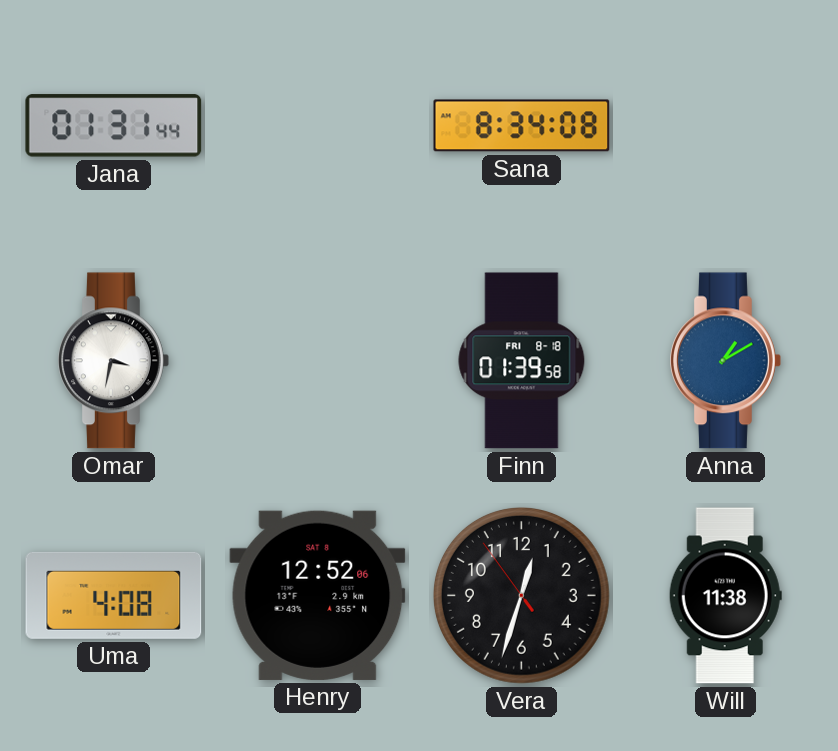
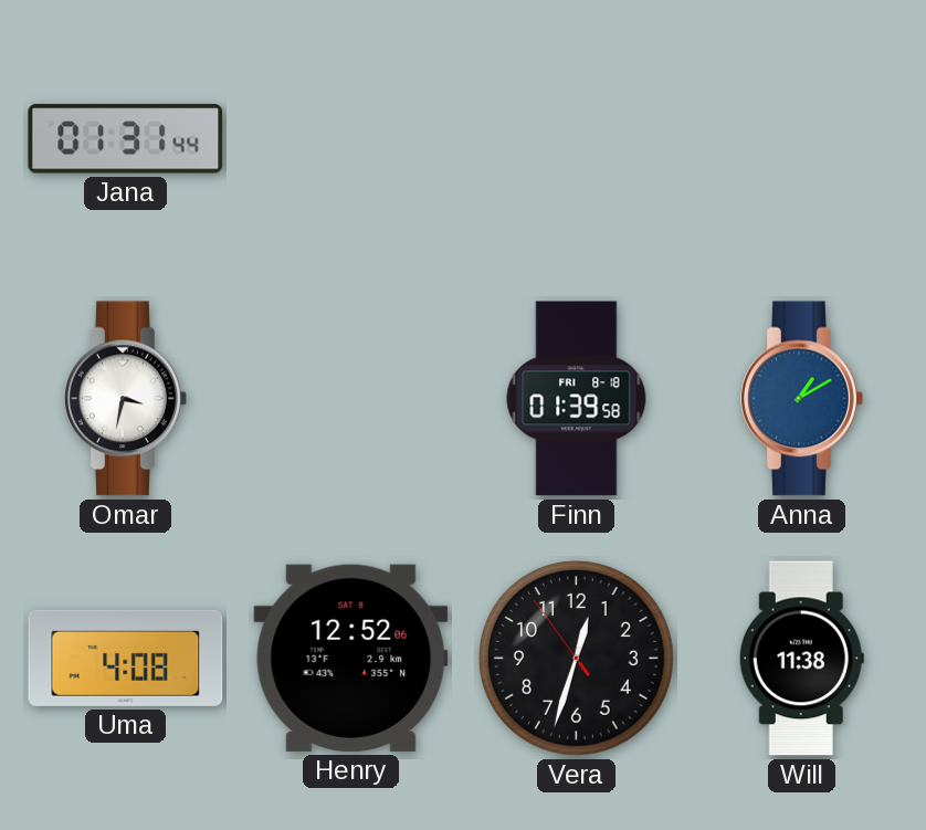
Sana: 8:34 -> none
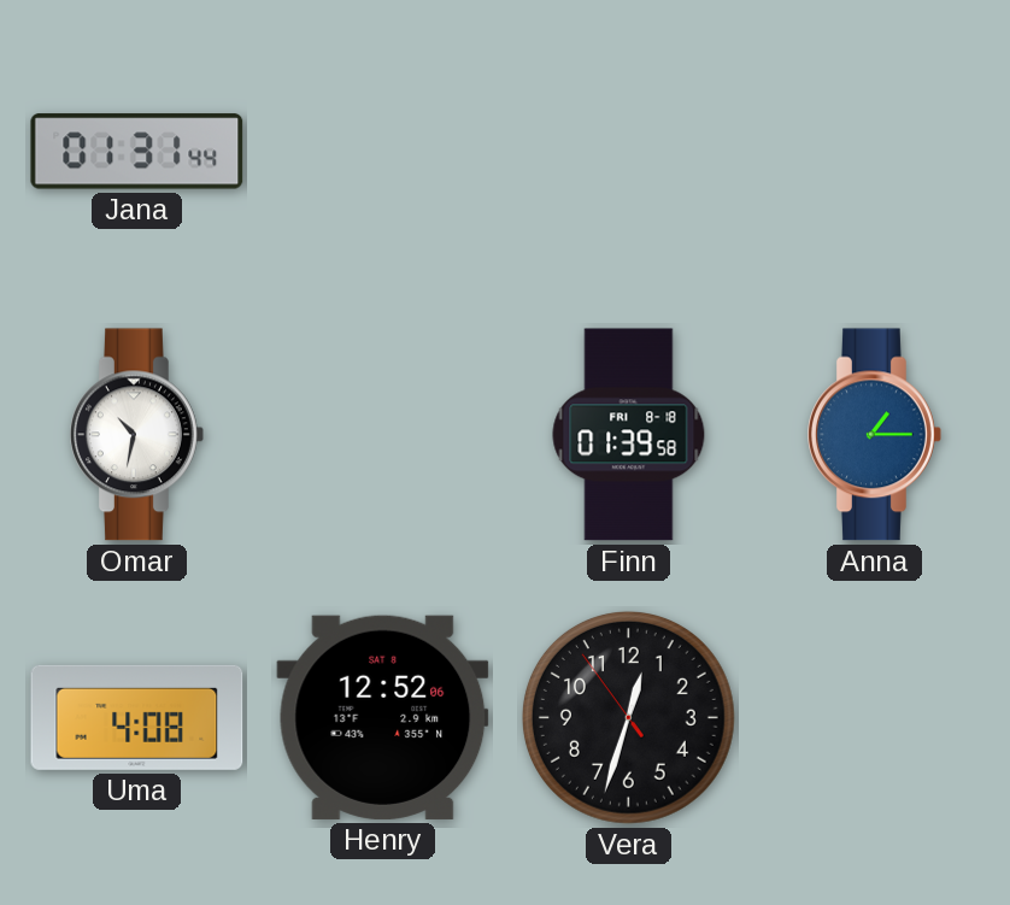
Omar: 3:32 -> 10:32
Anna: 1:10 -> 1:15
Will: 11:38 -> none
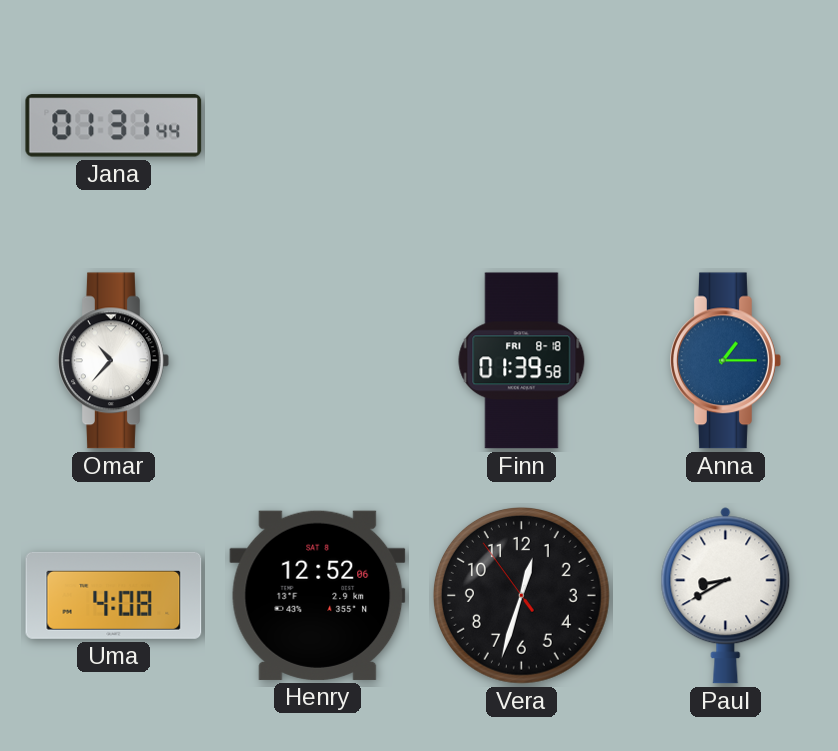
Omar: 10:32 -> 10:37
Paul: none -> 8:40
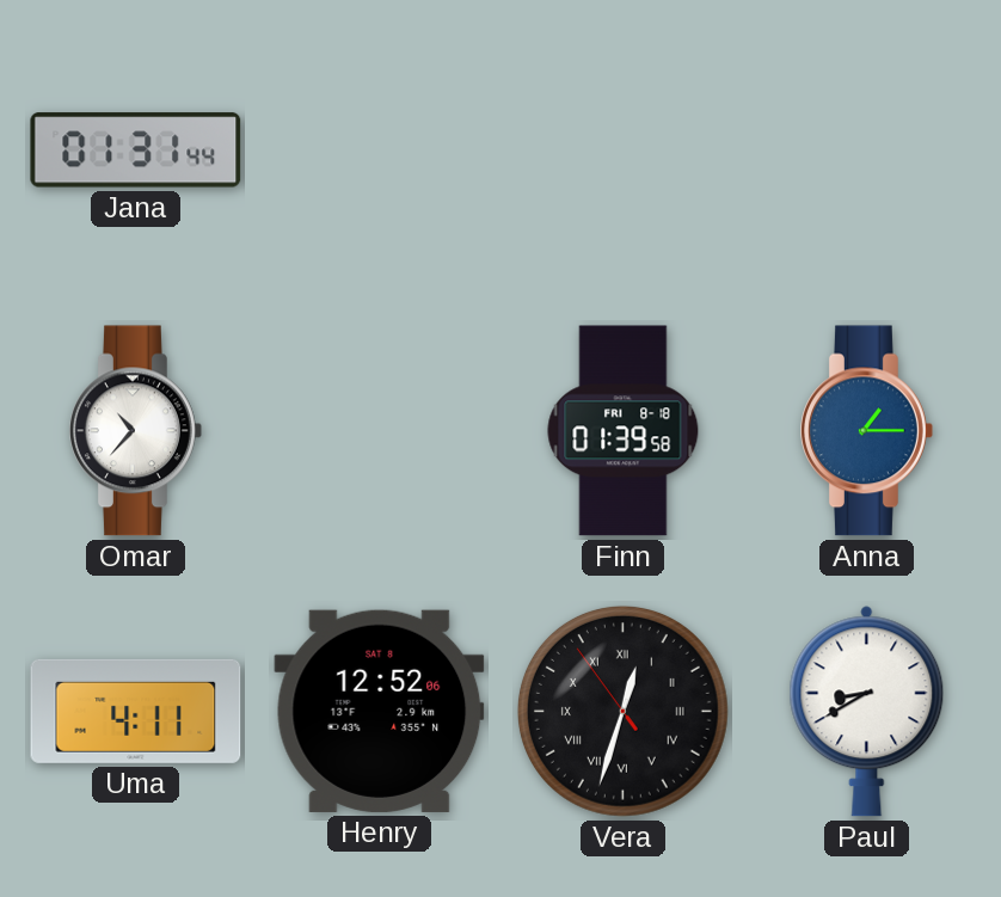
Uma: 4:08 -> 4:11
Vera numerals: Arabic -> Roman
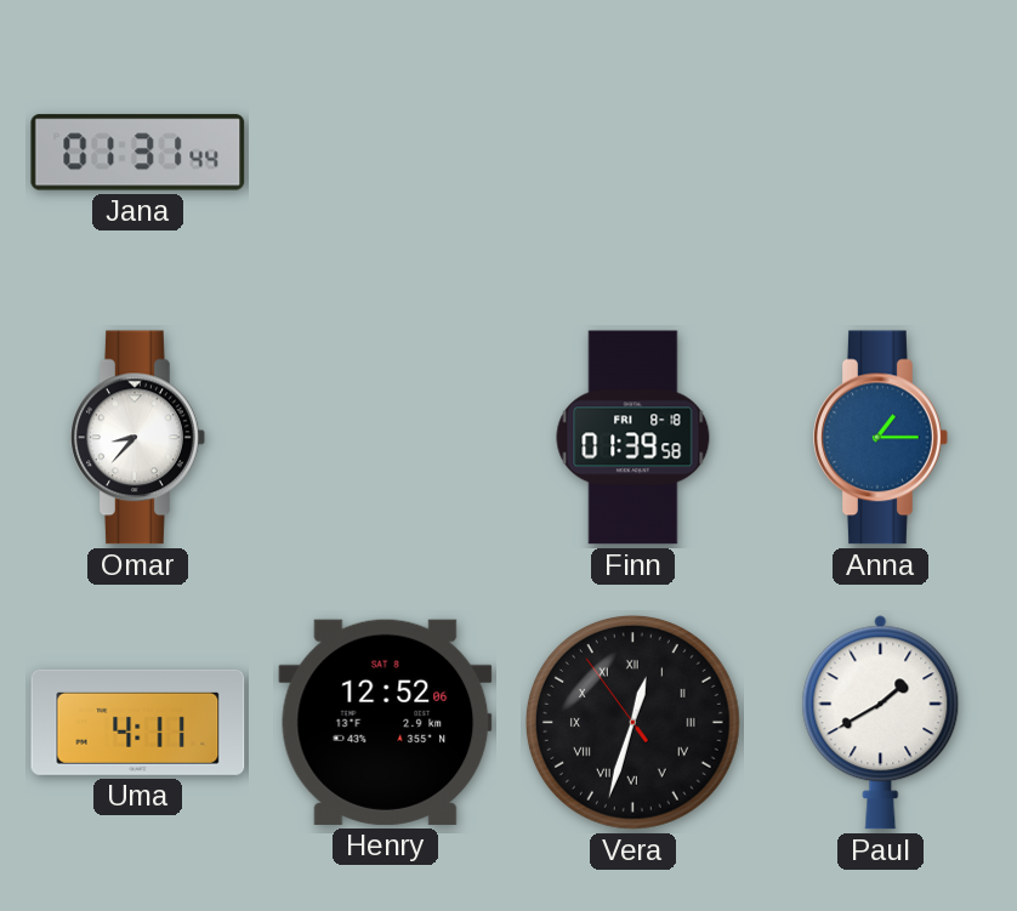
Omar: 10:37 -> 8:37
Paul: 8:40 -> 1:40
